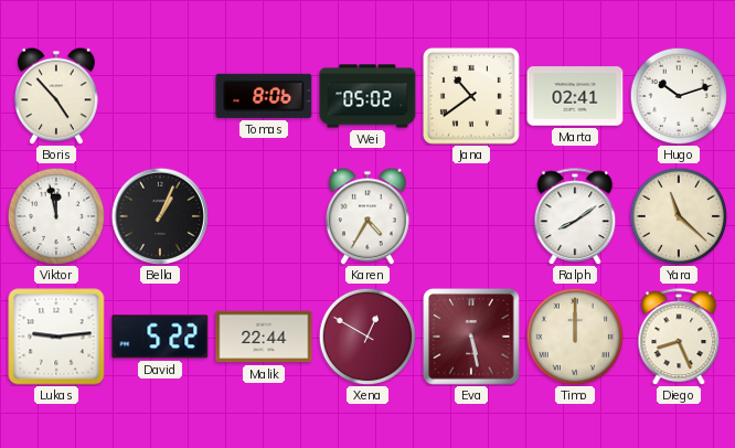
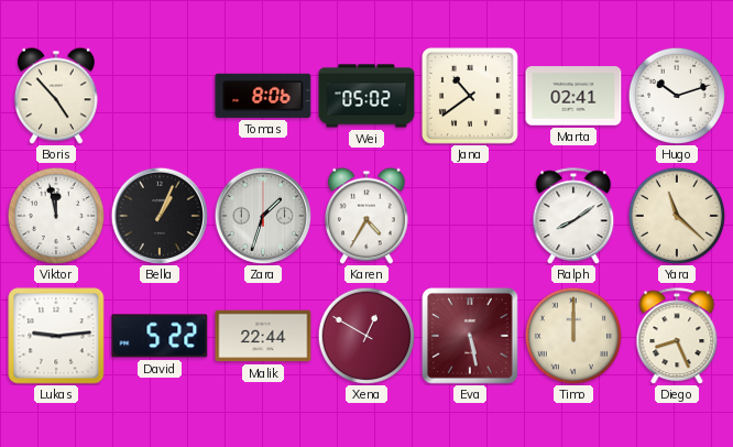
Zara: none -> 1:33
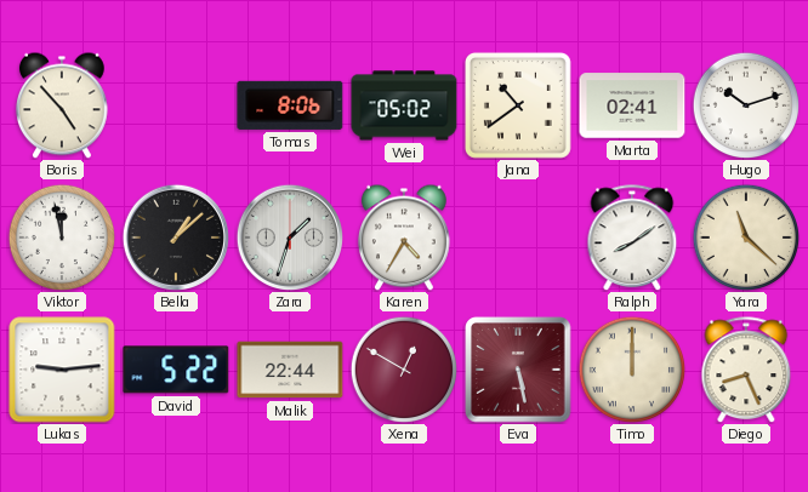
Bella: 1:04 -> 1:08
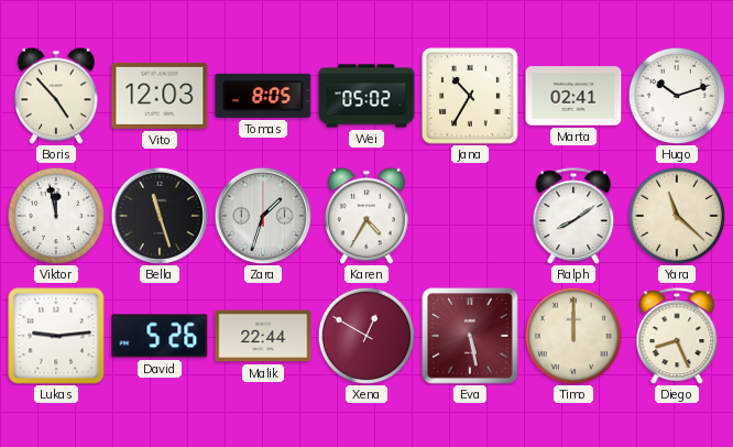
Vito: none -> 12:03
Tomas: 8:06 -> 8:05
Jana: 10:39 -> 10:35
Bella: 1:08 -> 11:27
David: 5:22 -> 5:26
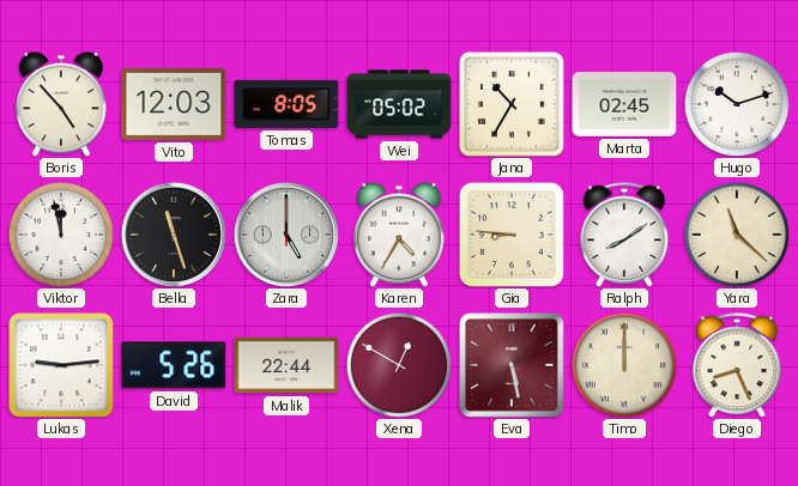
Marta: 02:41 -> 02:45
Zara: 1:33 -> 5:00
Gia: none -> 8:46
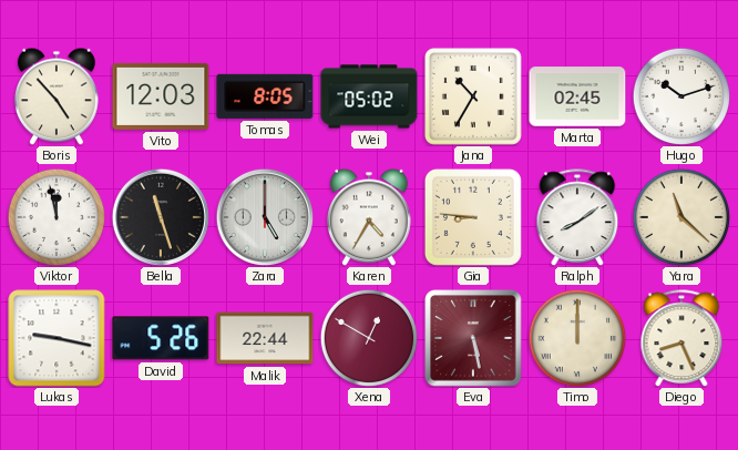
Lukas: 9:14 -> 9:17
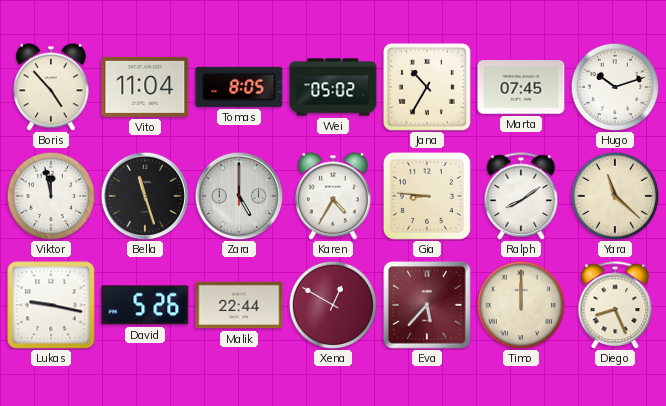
Vito: 12:03 -> 11:04
Marta: 02:45 -> 07:45
Eva: 5:28 -> 5:37
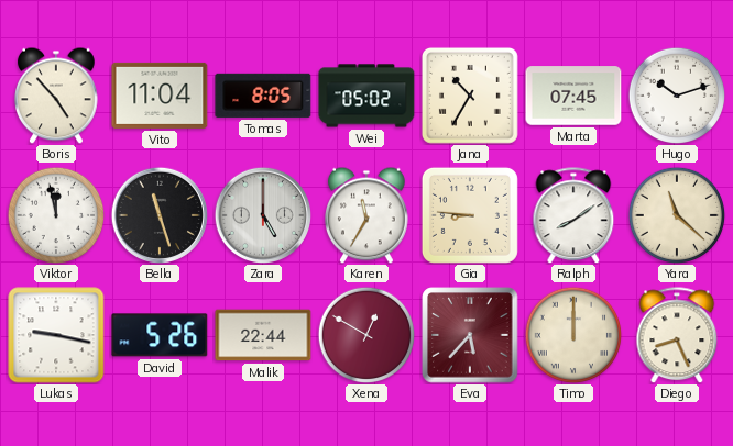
Karen: 4:35 -> 11:35
